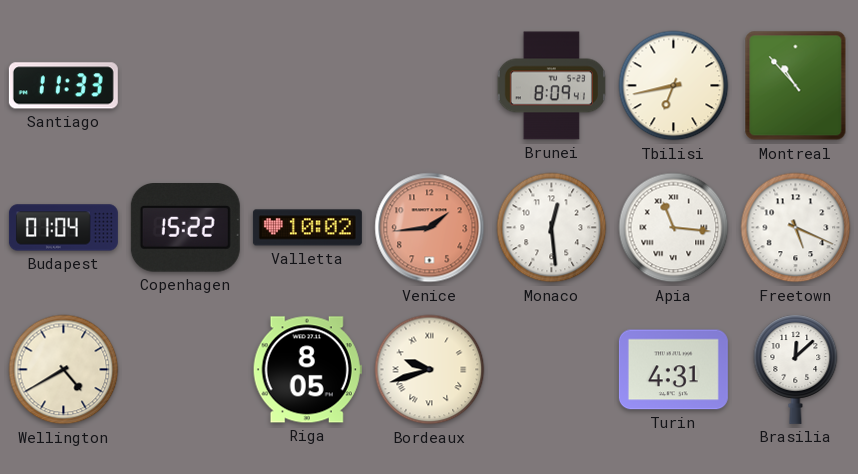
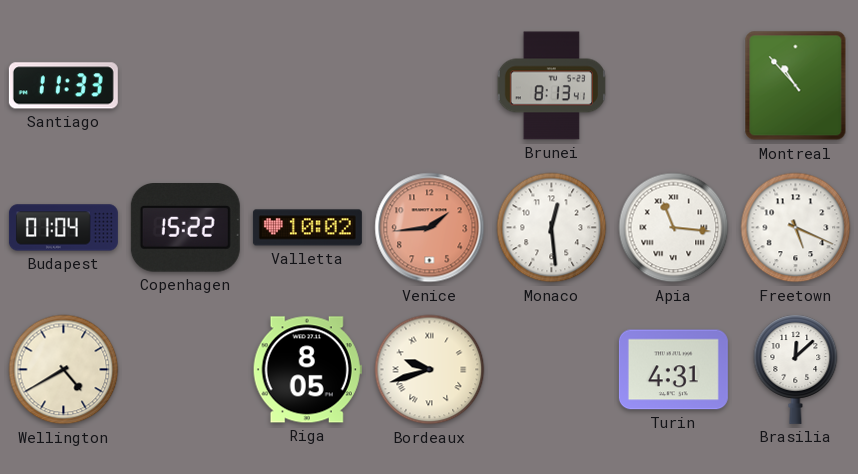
Brunei: 8:09 -> 8:13
Tbilisi: 6:43 -> none
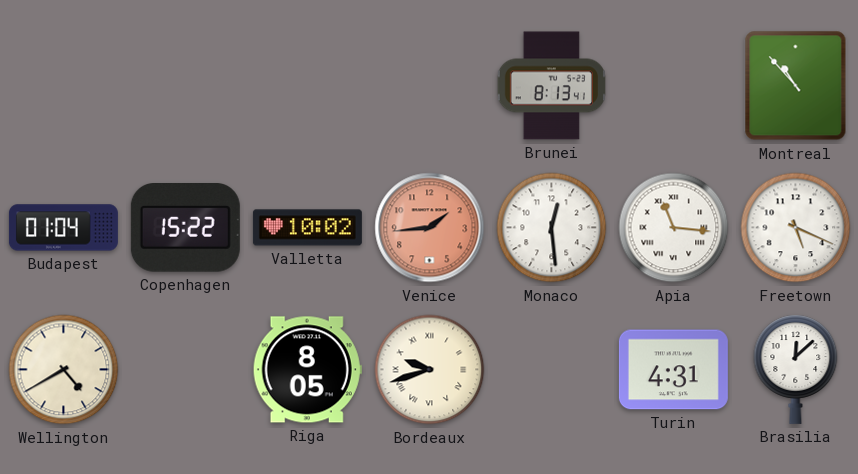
Santiago: 11:33 -> none
